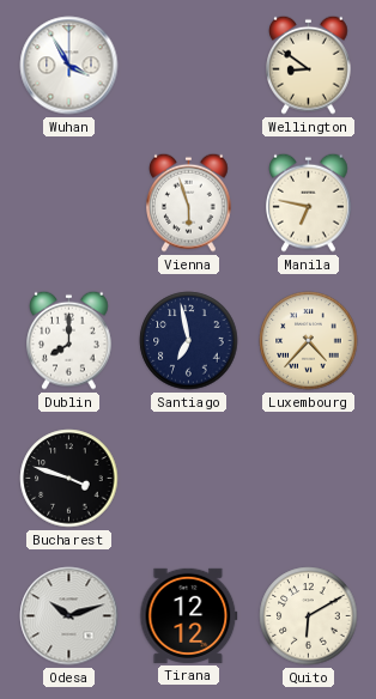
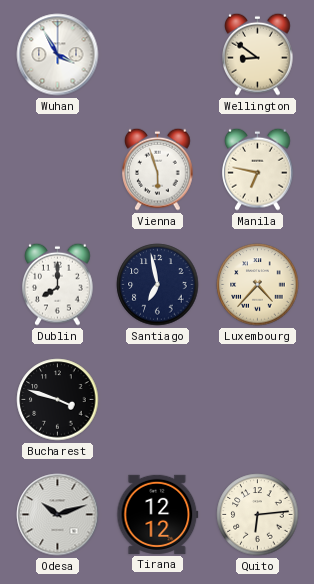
Quito: 6:10 -> 6:14
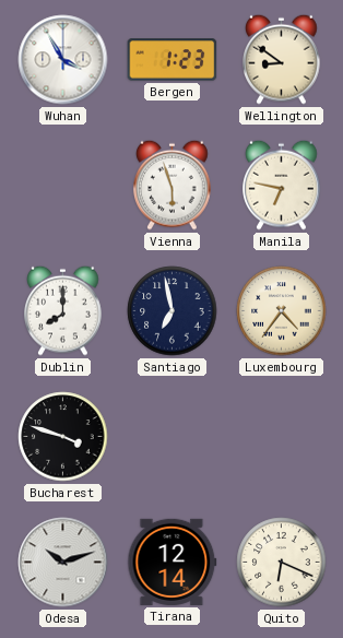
Bergen: none -> 1:23
Luxembourg: 4:37 -> 4:36
Tirana: 12:12 -> 12:14
Quito: 6:14 -> 6:19
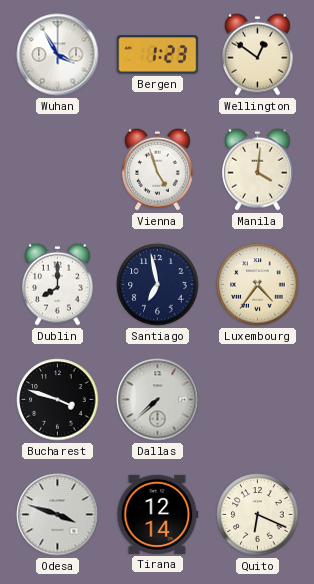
Wellington: 8:51 -> 12:51
Vienna: 5:57 -> 4:57
Manila: 6:47 -> 4:01
Dallas: none -> 7:38
Odesa: 10:12 -> 3:48
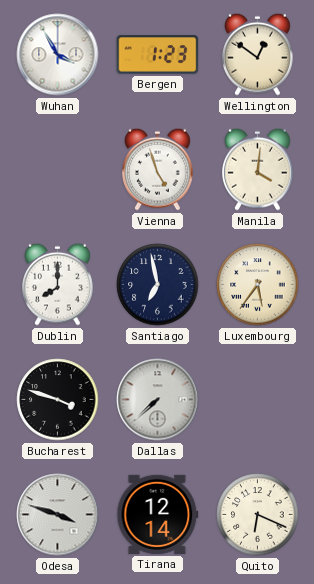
Luxembourg: 4:36 -> 5:36
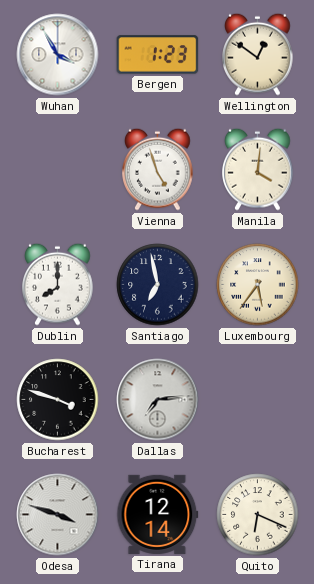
Dallas: 7:38 -> 7:14
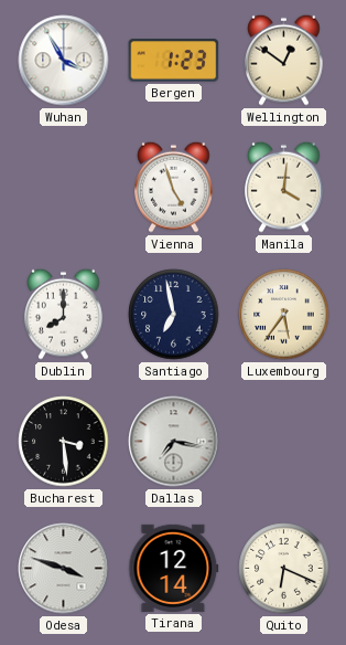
Bucharest: 3:48 -> 3:29
Dallas: 7:14 -> 7:17
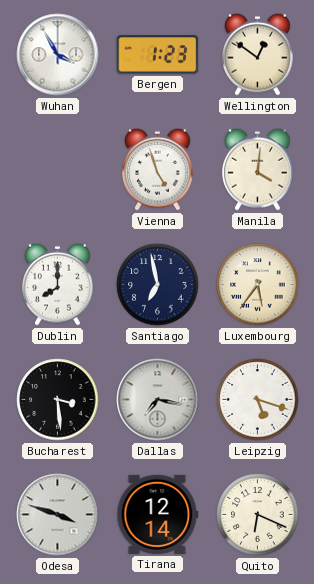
Leipzig: none -> 5:18
